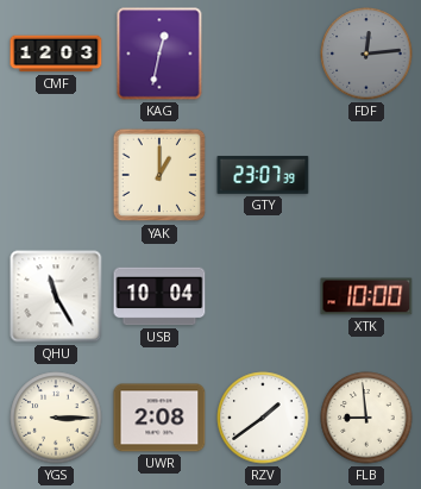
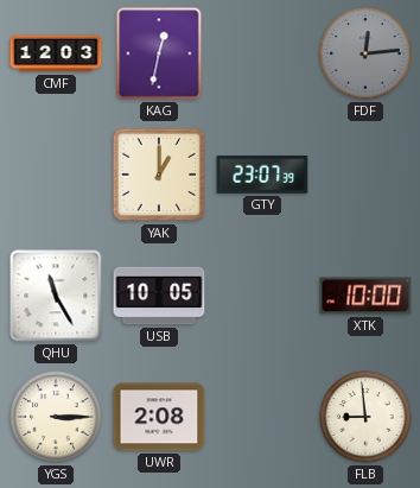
USB: 10:04 -> 10:05
RZV: 1:39 -> none
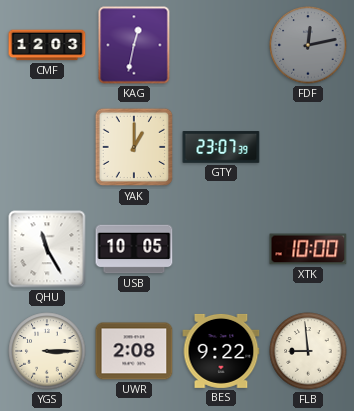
FDF: 12:14 -> 12:13
BES: none -> 9:22
